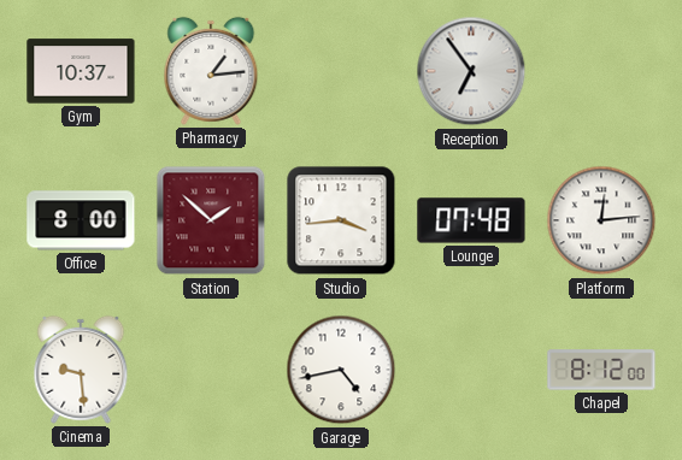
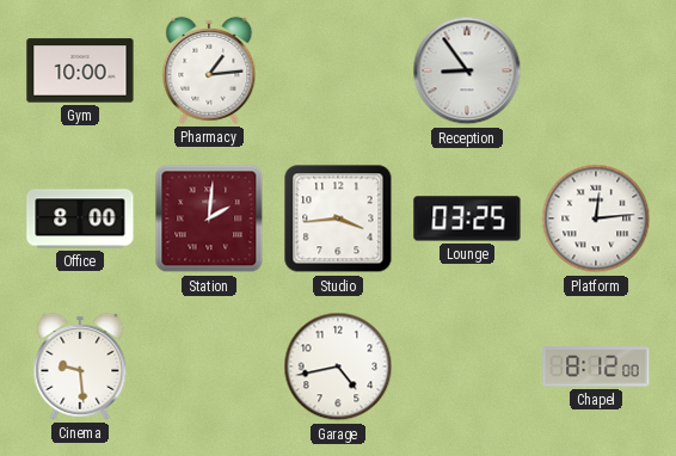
Gym: 10:37 -> 10:00
Reception: 6:54 -> 8:54
Station: 1:52 -> 2:01
Lounge: 07:48 -> 03:25
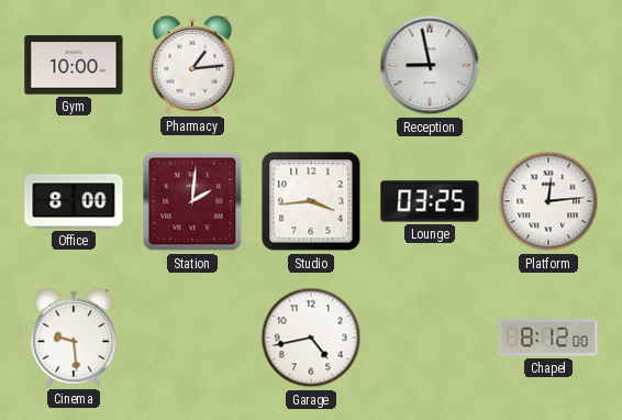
Reception: 8:54 -> 8:58
